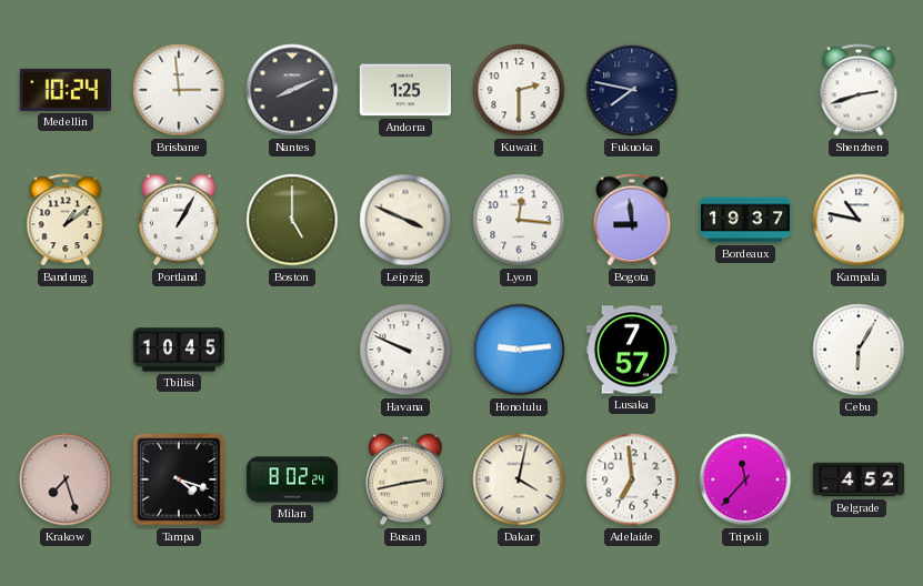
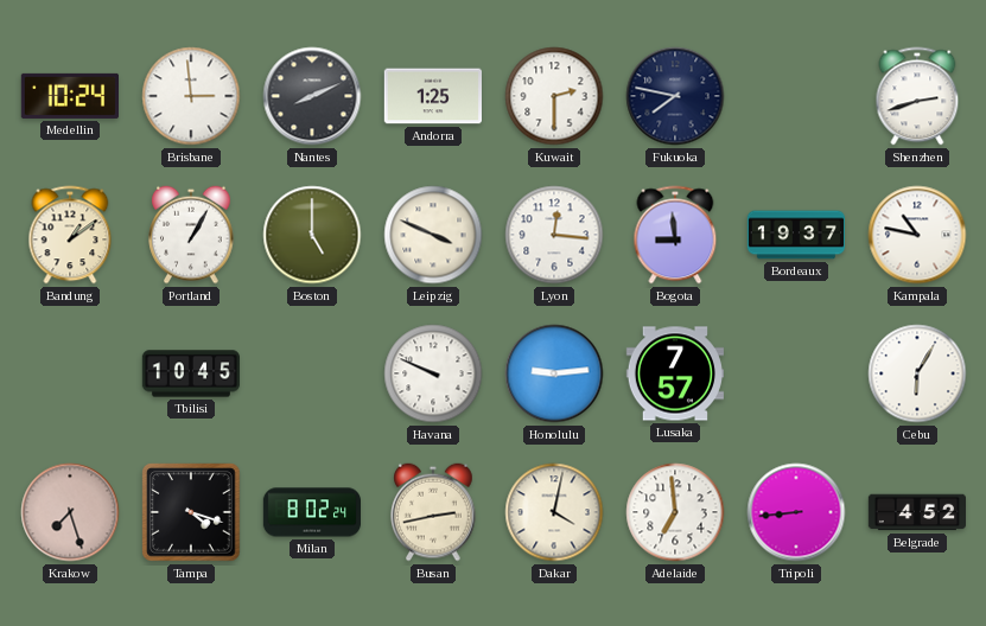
Tripoli: 11:37 -> 8:44
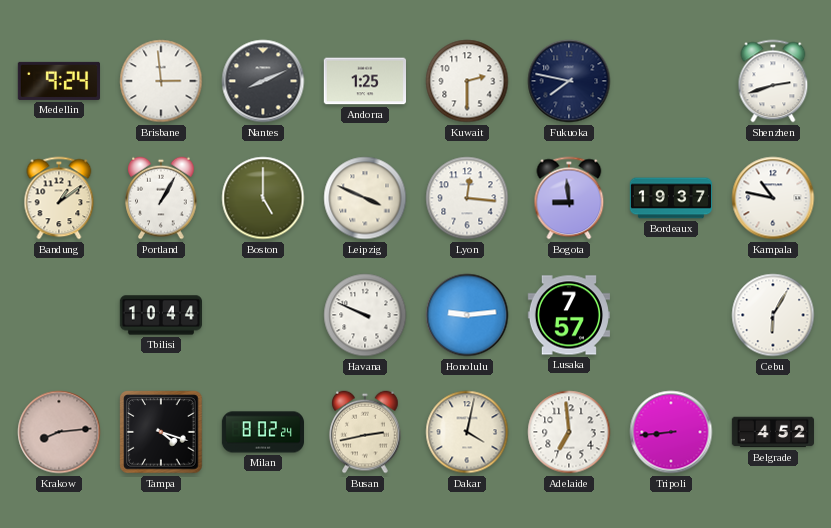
Medellin: 10:24 -> 9:24
Tbilisi: 10:45 -> 10:44
Krakow: 7:27 -> 8:14
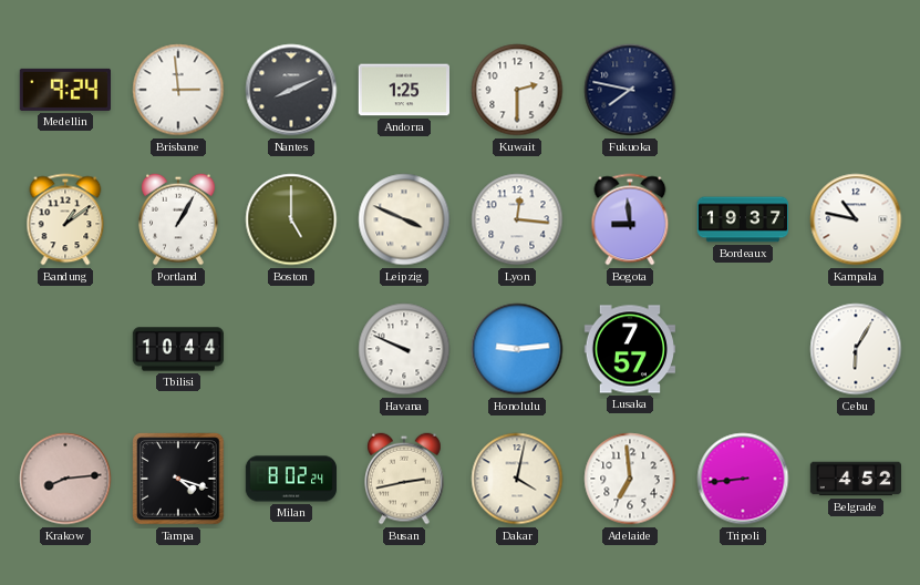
Shenzhen: 2:42 -> none
